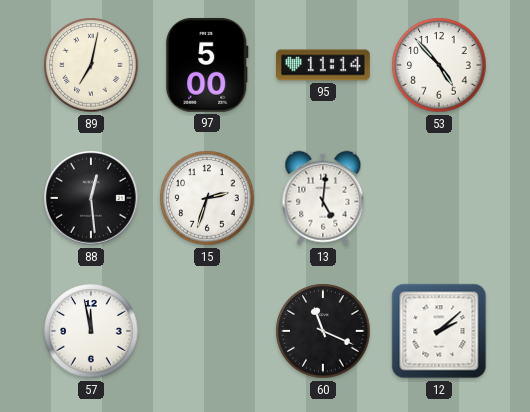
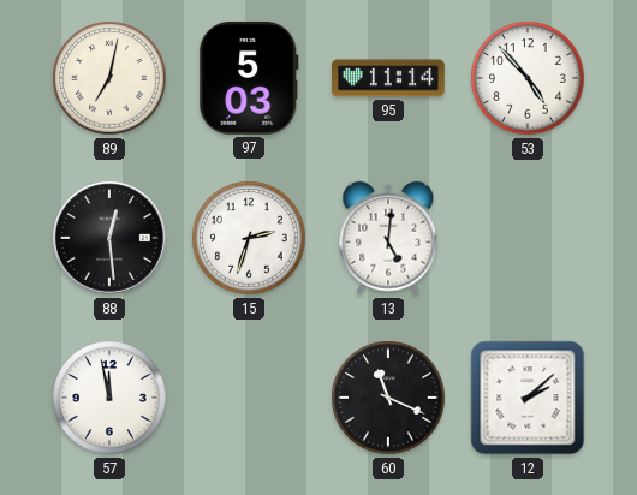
97: 5:00 -> 5:03
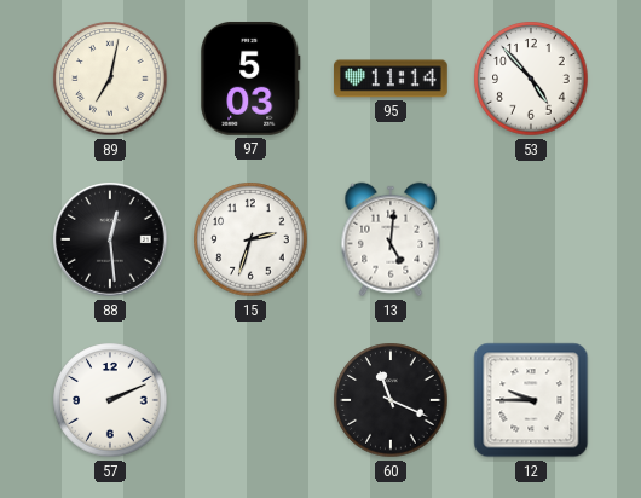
57: 11:58 -> 2:11
12: 2:08 -> 9:45
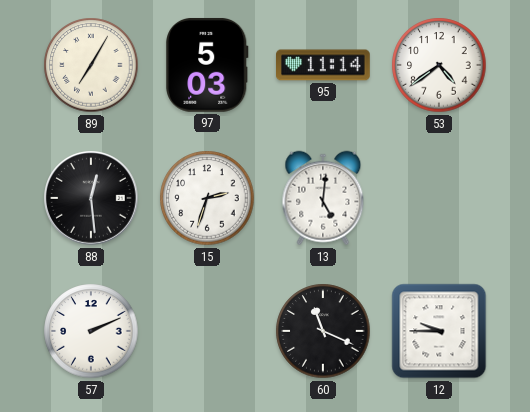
89: 7:02 -> 7:05
53: 4:53 -> 4:39
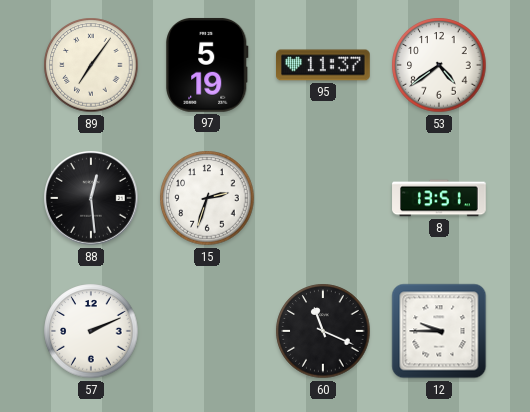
89: 7:05 -> 7:06
97: 5:03 -> 5:19
95: 11:14 -> 11:37
13: 5:01 -> none
8: none -> 13:51
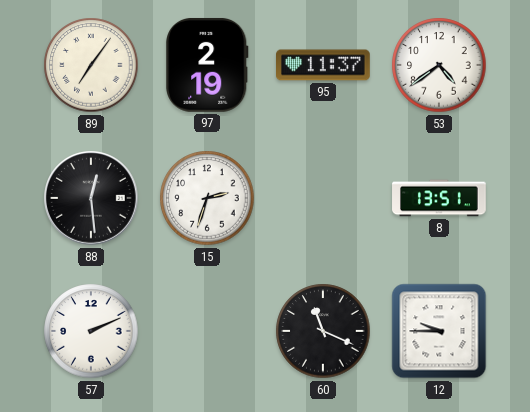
97: 5:19 -> 2:19
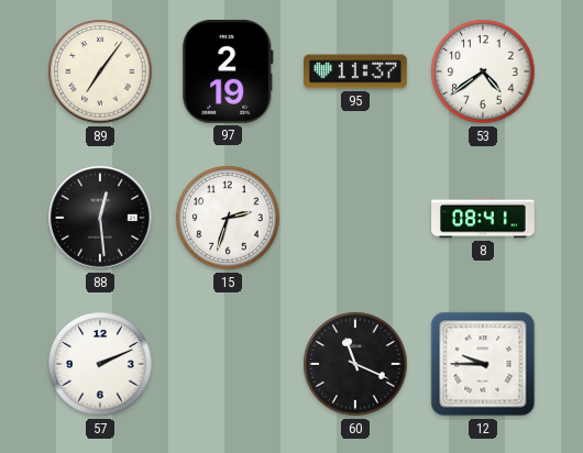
8: 13:51 -> 08:41
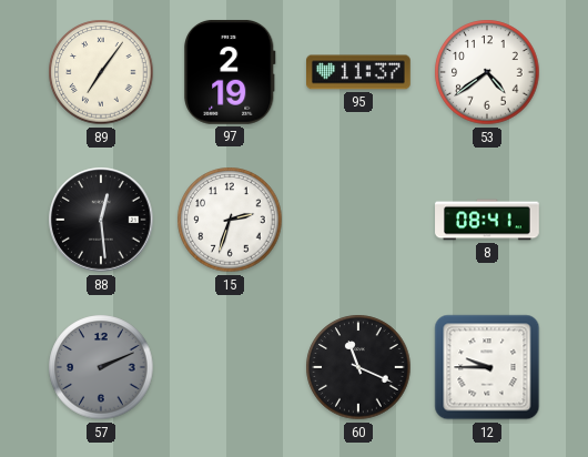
57 dial: white -> grey
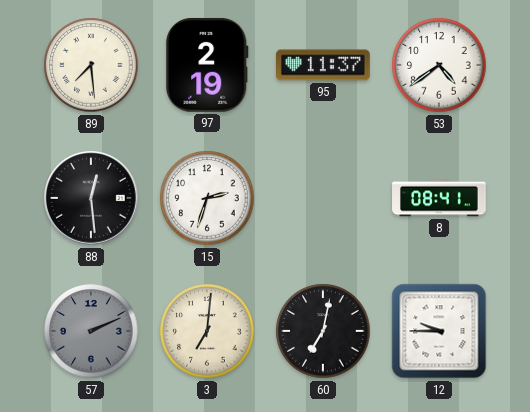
89: 7:06 -> 7:29
3: none -> 7:01
60: 11:19 -> 7:02
